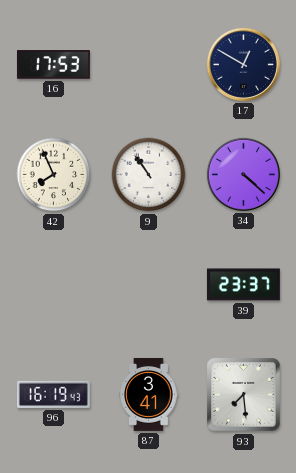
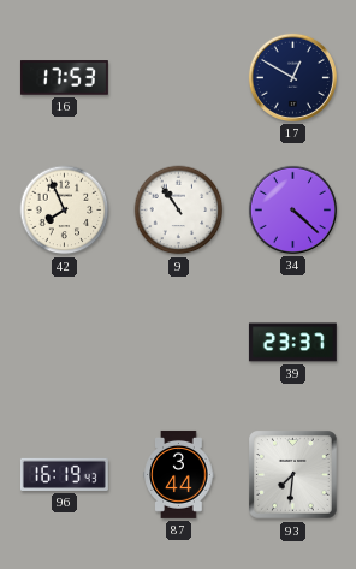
87: 3:41 -> 3:44
93: 7:29 -> 7:31
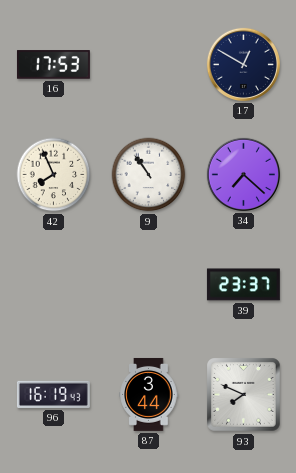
34: 4:22 -> 7:22
93: 7:31 -> 7:49
